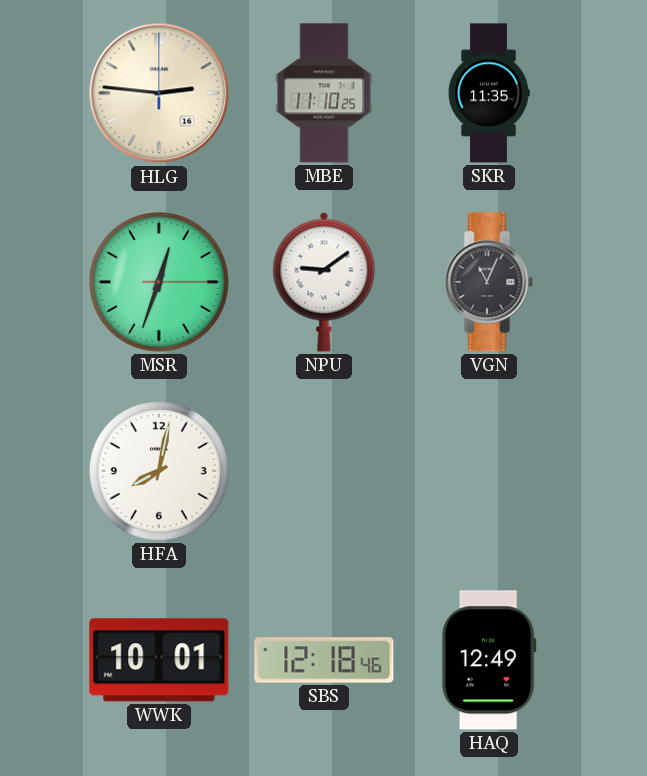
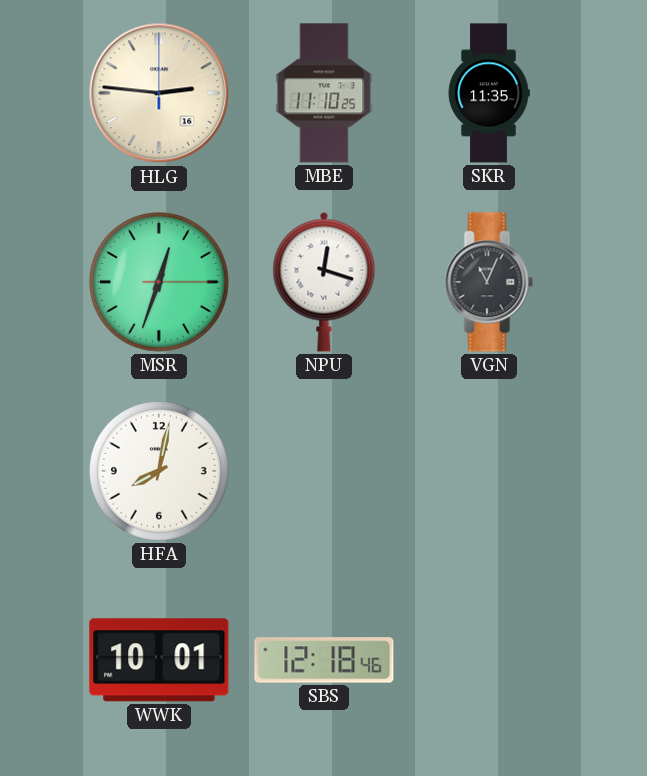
NPU: 9:09 -> 12:18
HAQ: 12:49 -> none
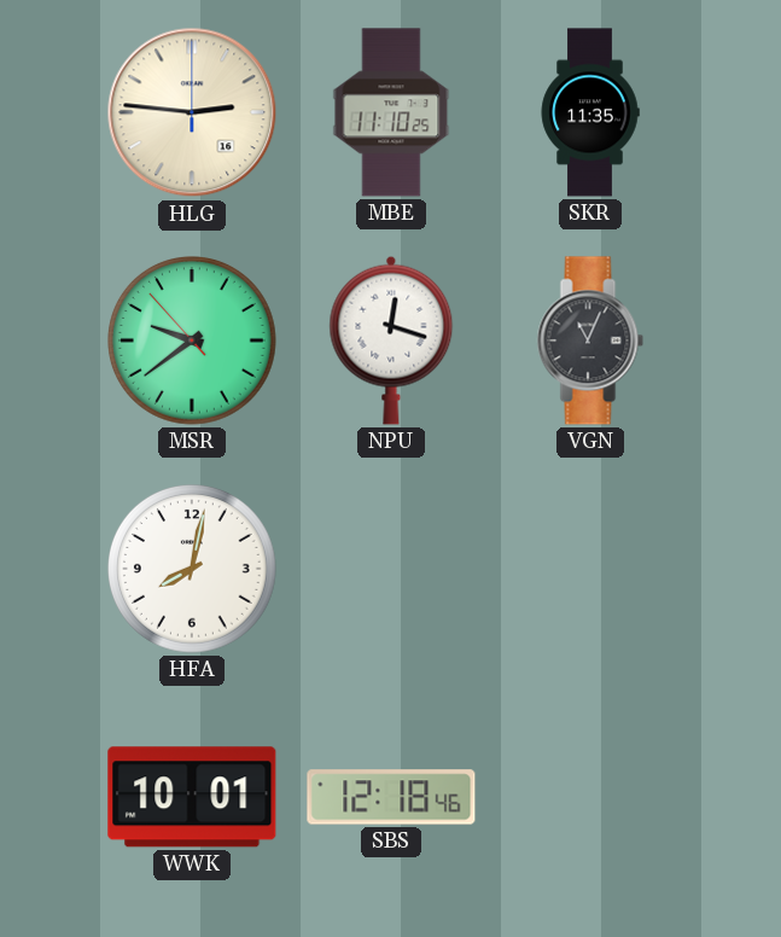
MSR: 12:33 -> 9:38
